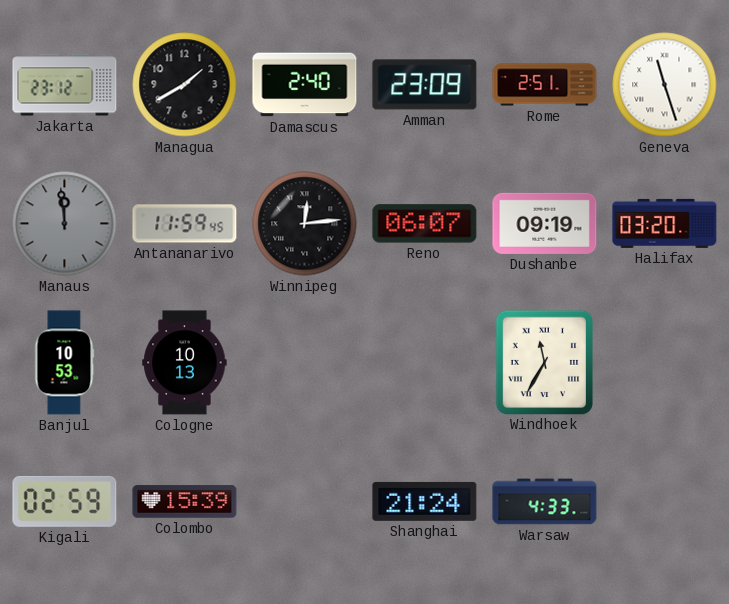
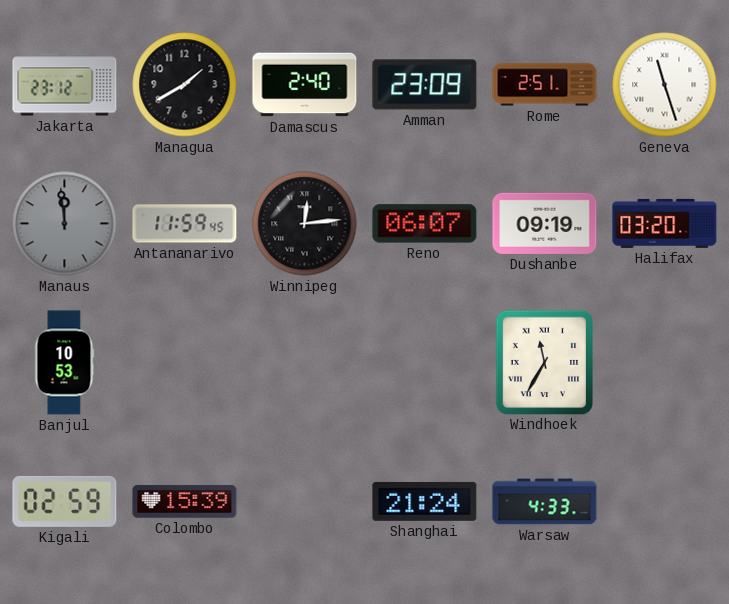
Cologne: 10:13 -> none
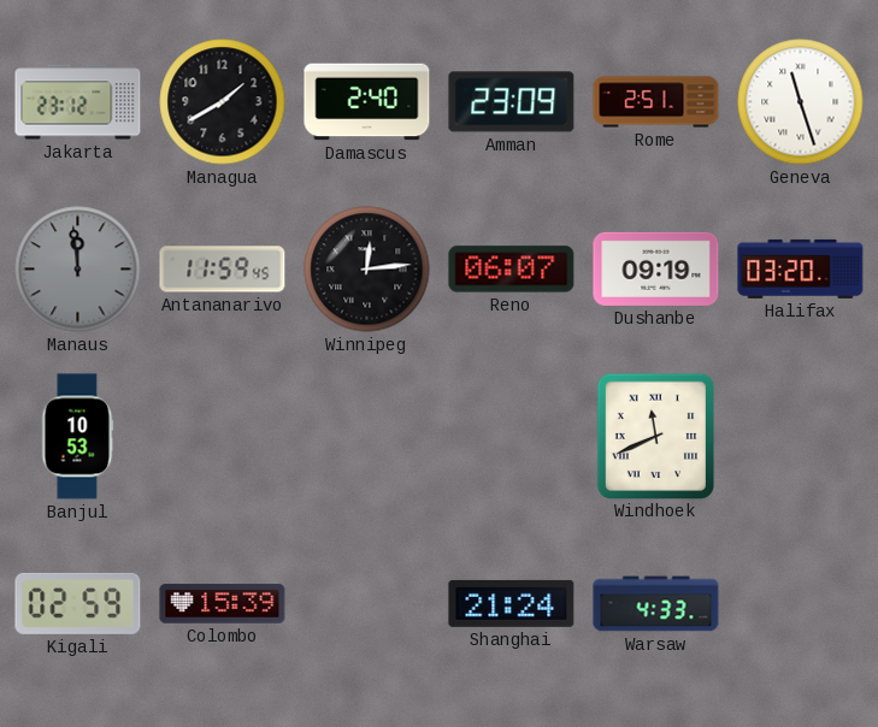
Windhoek: 11:35 -> 11:41
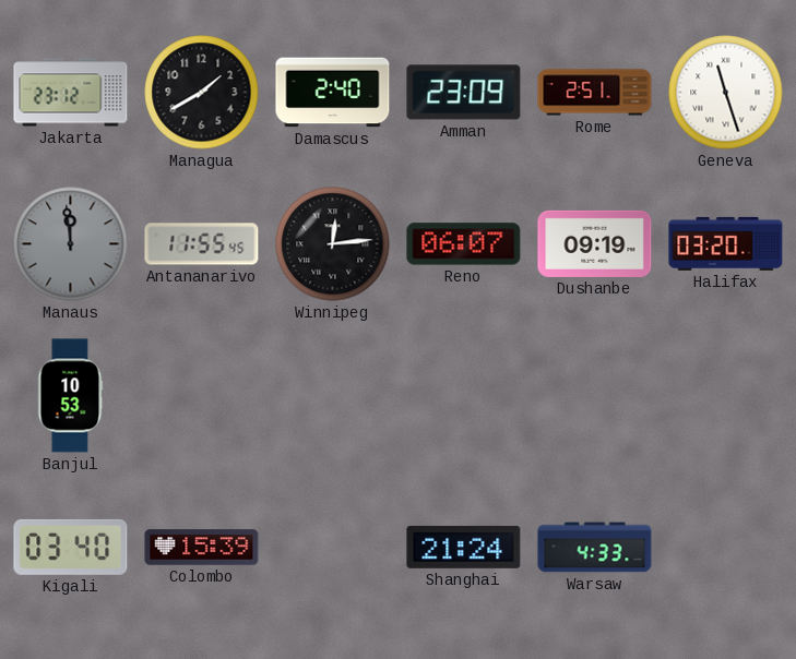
Antananarivo: 11:59 -> 11:55
Windhoek: 11:41 -> none
Kigali: 02:59 -> 03:40
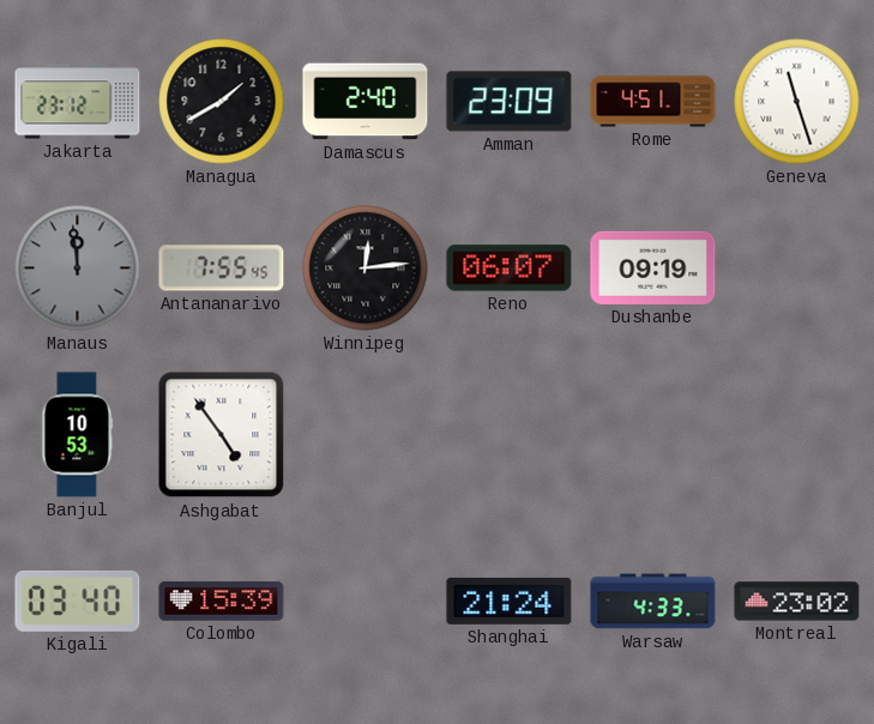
Rome: 2:51 -> 4:51
Antananarivo: 11:55 -> 7:55
Halifax: 03:20 -> none
Ashgabat: none -> 4:54
Montreal: none -> 23:02
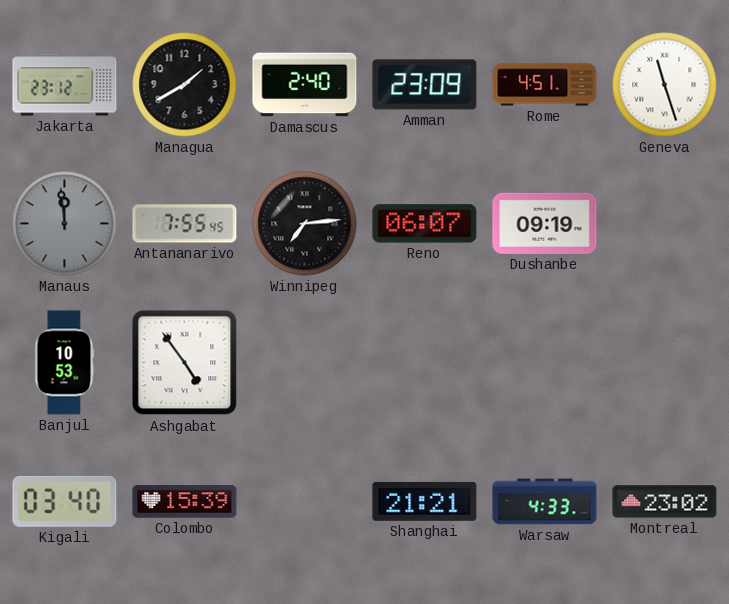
Winnipeg: 12:14 -> 7:14
Shanghai: 21:24 -> 21:21
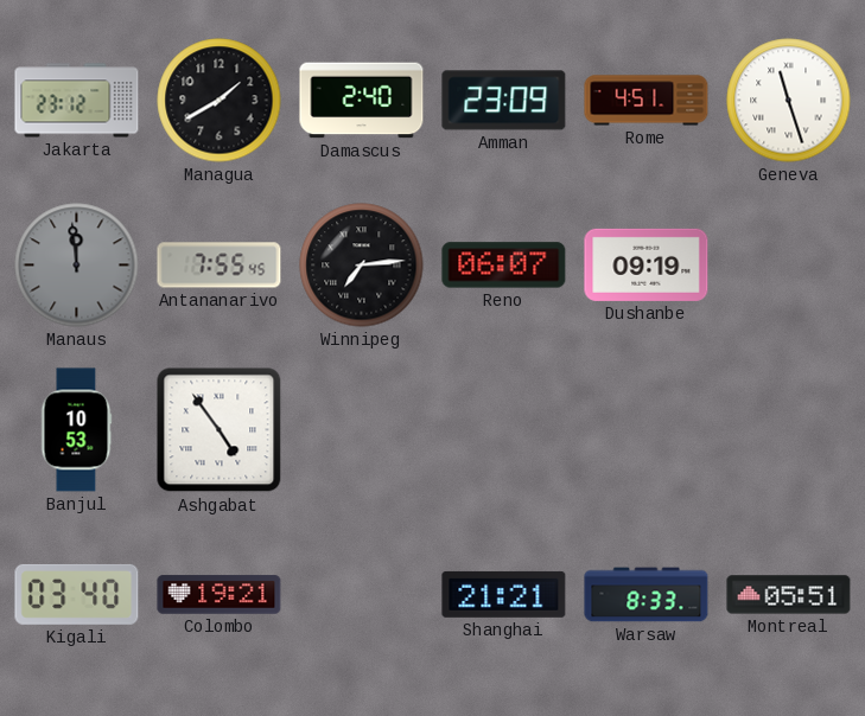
Colombo: 15:39 -> 19:21
Warsaw: 4:33 -> 8:33
Montreal: 23:02 -> 05:51
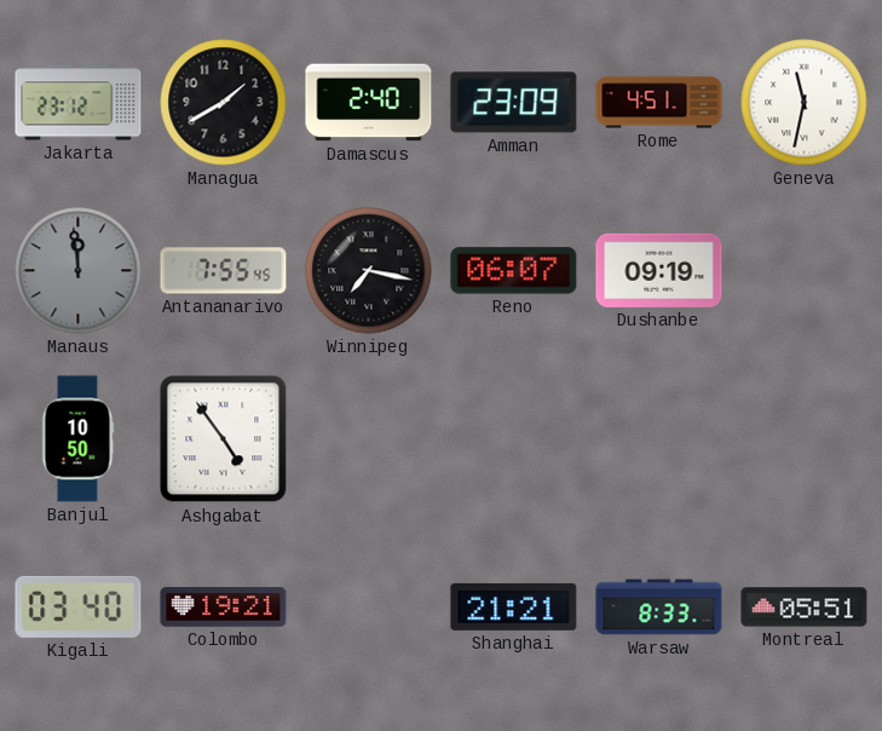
Geneva: 11:27 -> 11:32
Winnipeg: 7:14 -> 7:17
Banjul: 10:53 -> 10:50
